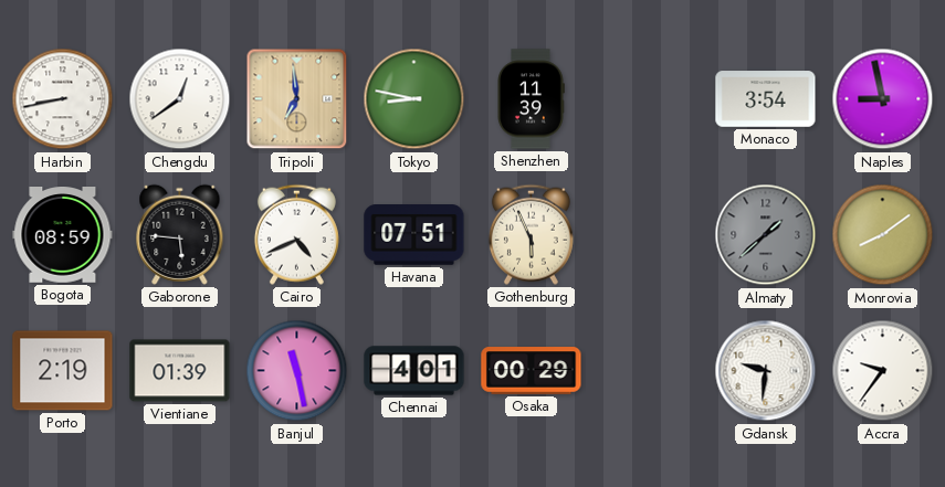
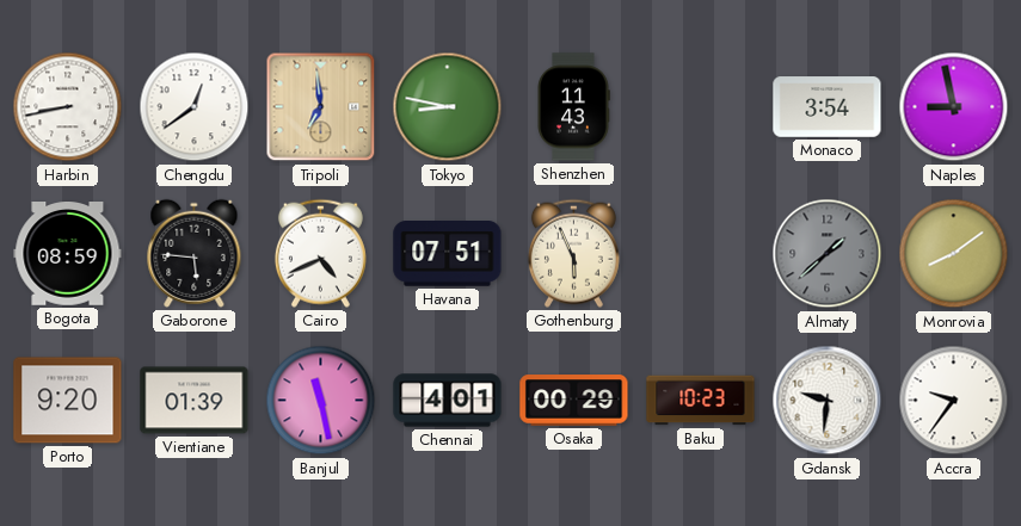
Shenzhen: 11:39 -> 11:43
Porto: 2:19 -> 9:20
Baku: none -> 10:23
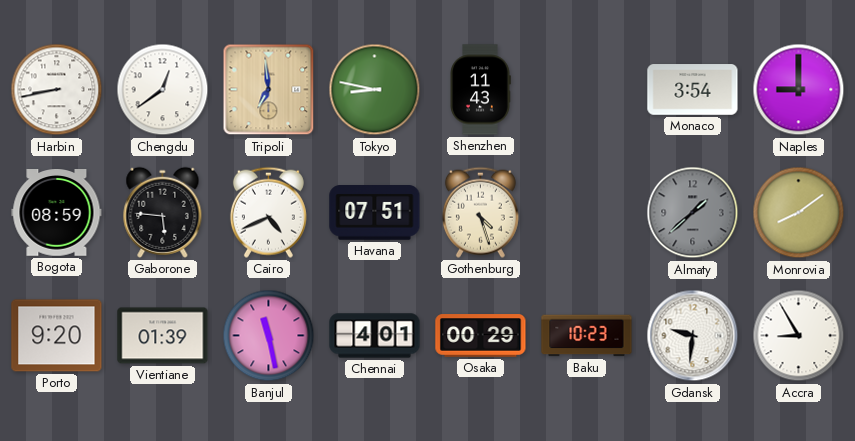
Naples: 8:58 -> 9:00
Gothenburg: 5:56 -> 4:27
Accra: 9:36 -> 8:55
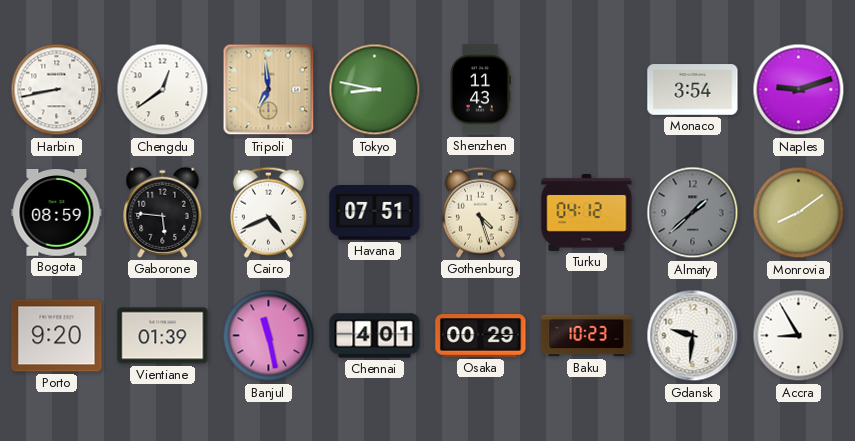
Naples: 9:00 -> 9:12
Turku: none -> 04:12
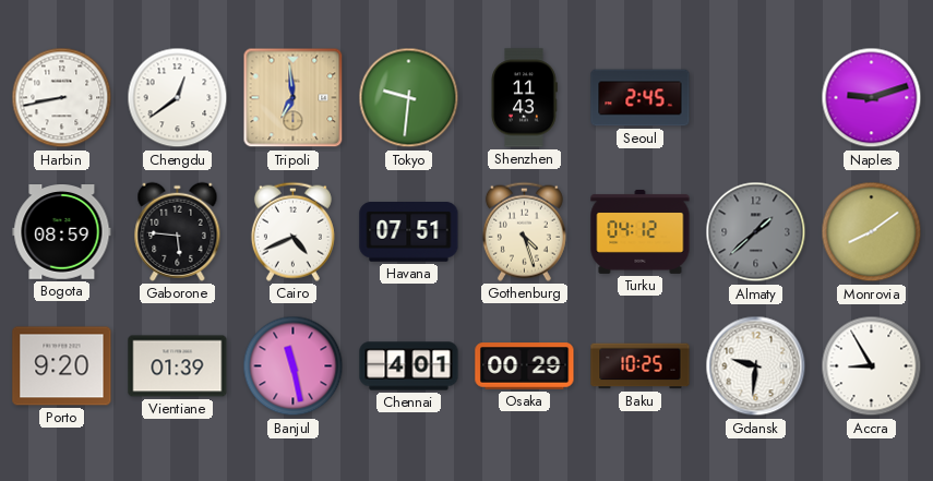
Tokyo: 8:47 -> 9:31
Seoul: none -> 2:45
Monaco: 3:54 -> none
Baku: 10:23 -> 10:25
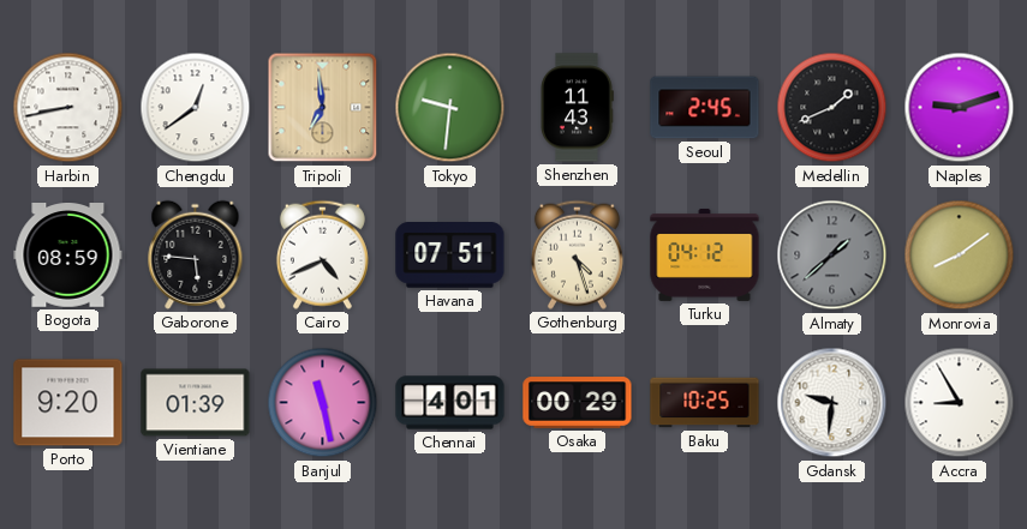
Medellin: none -> 1:41
